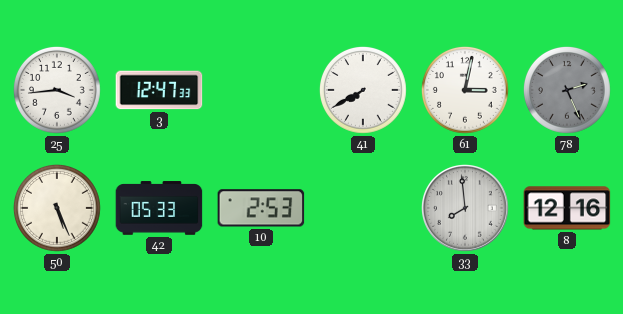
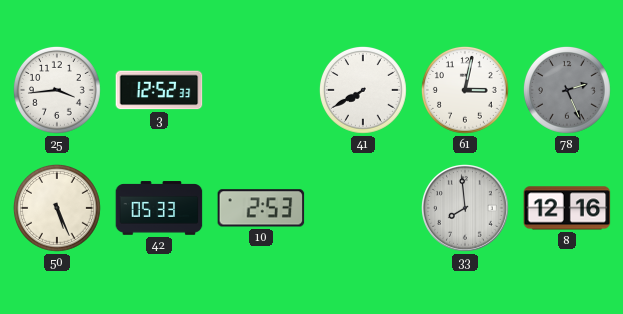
3: 12:47 -> 12:52
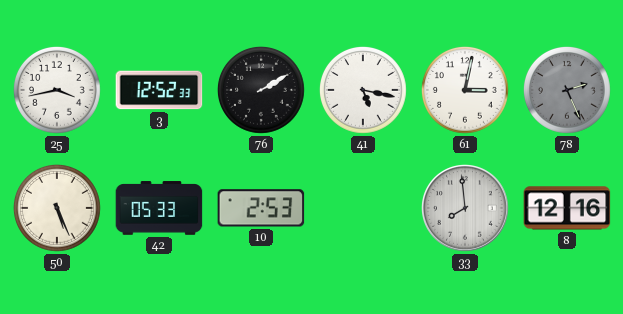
25: 3:44 -> 3:43
76: none -> 2:10
41: 7:40 -> 5:17
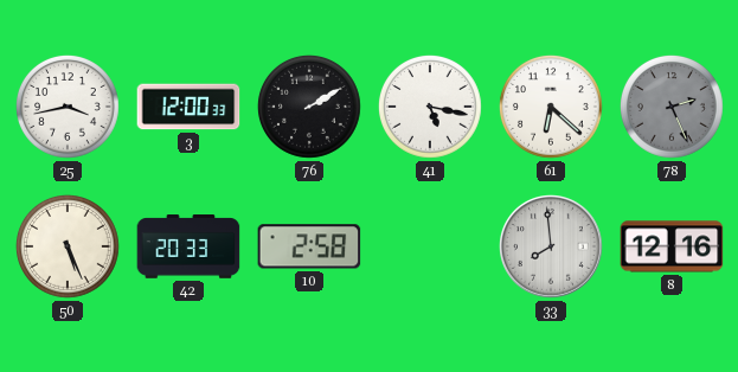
3: 12:52 -> 12:00
61: 3:02 -> 6:22
42: 05:33 -> 20:33
10: 2:53 -> 2:58
